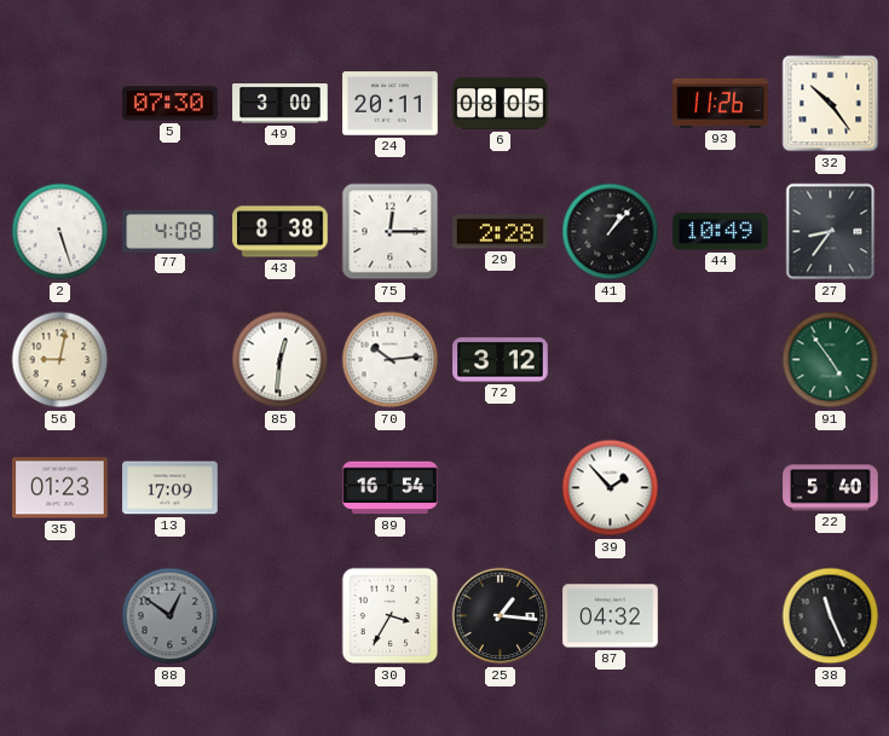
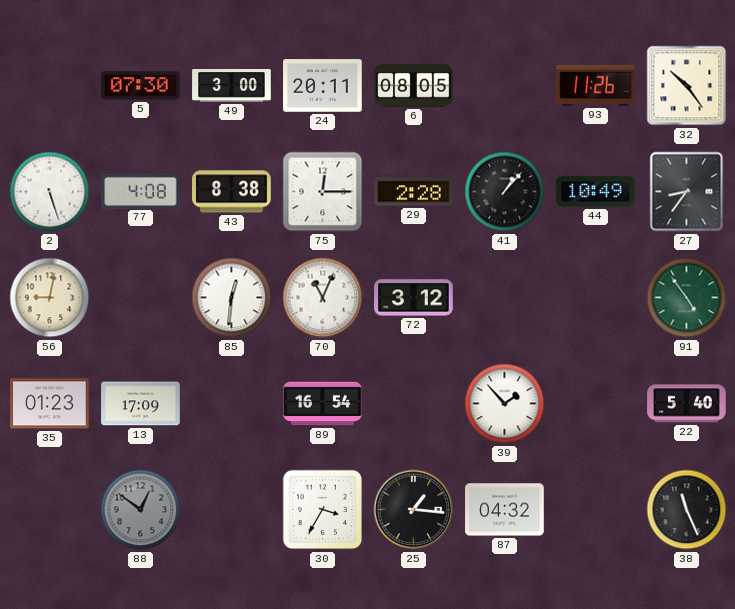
70: 10:14 -> 11:04
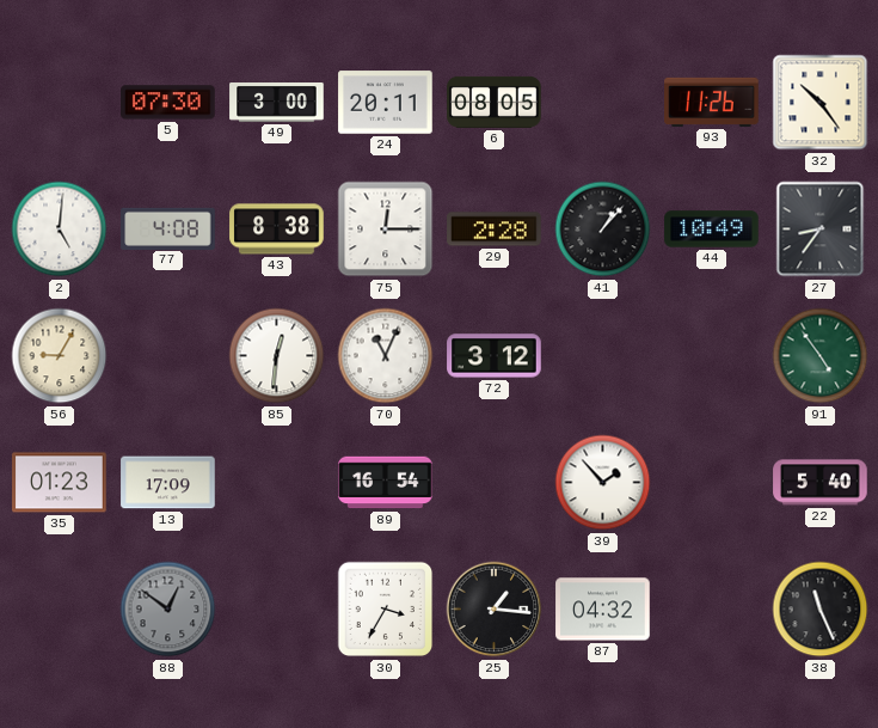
2: 5:27 -> 5:01
56: 9:02 -> 9:05
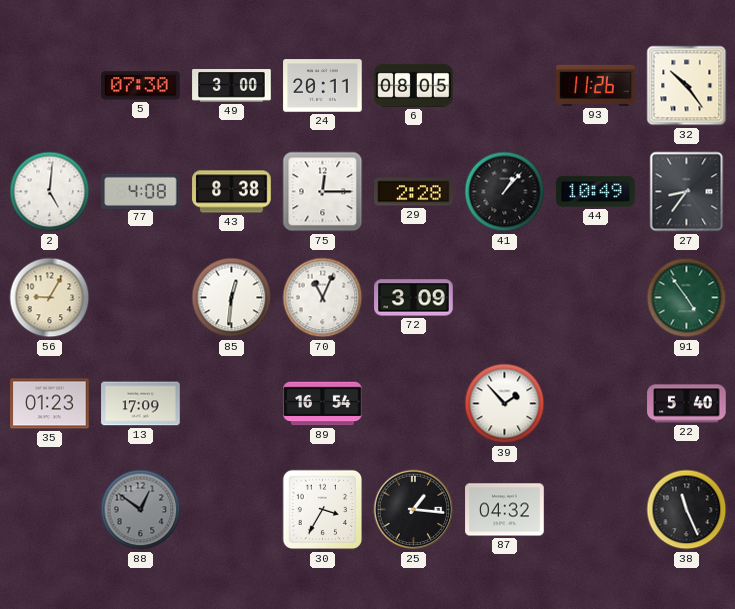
72: 3:12 -> 3:09
